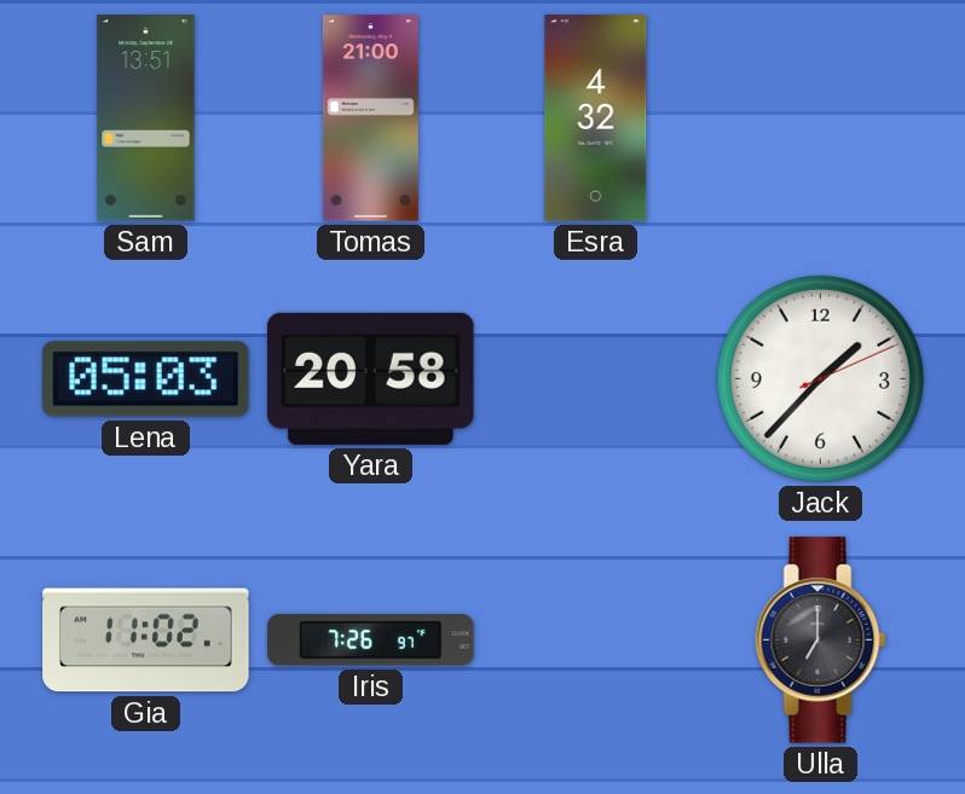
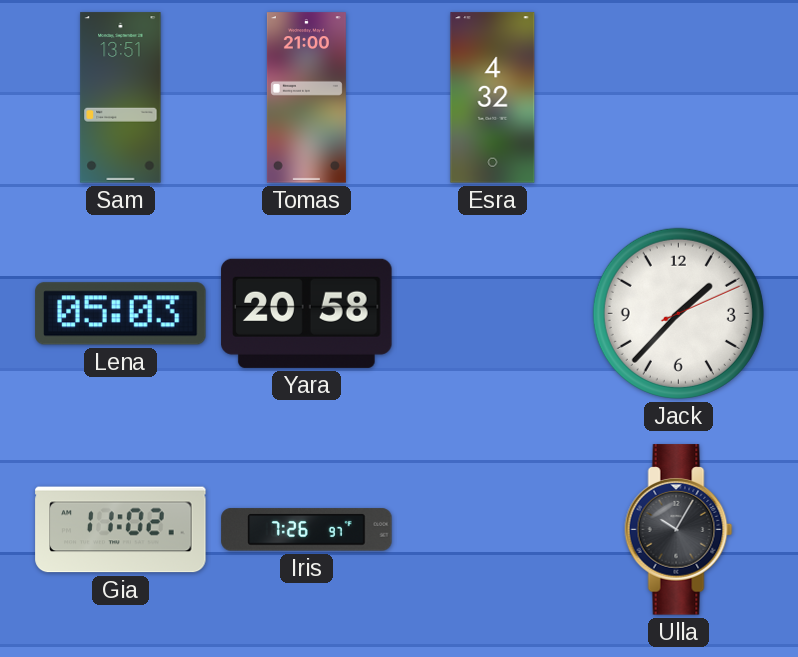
Ulla: 7:00 -> 10:05
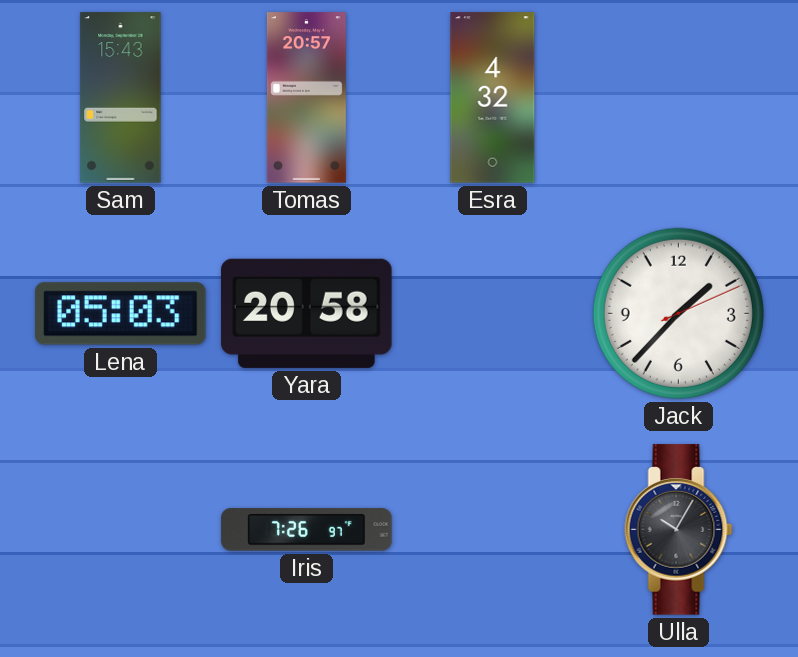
Sam: 13:51 -> 15:43
Tomas: 21:00 -> 20:57
Gia: 11:02 -> none
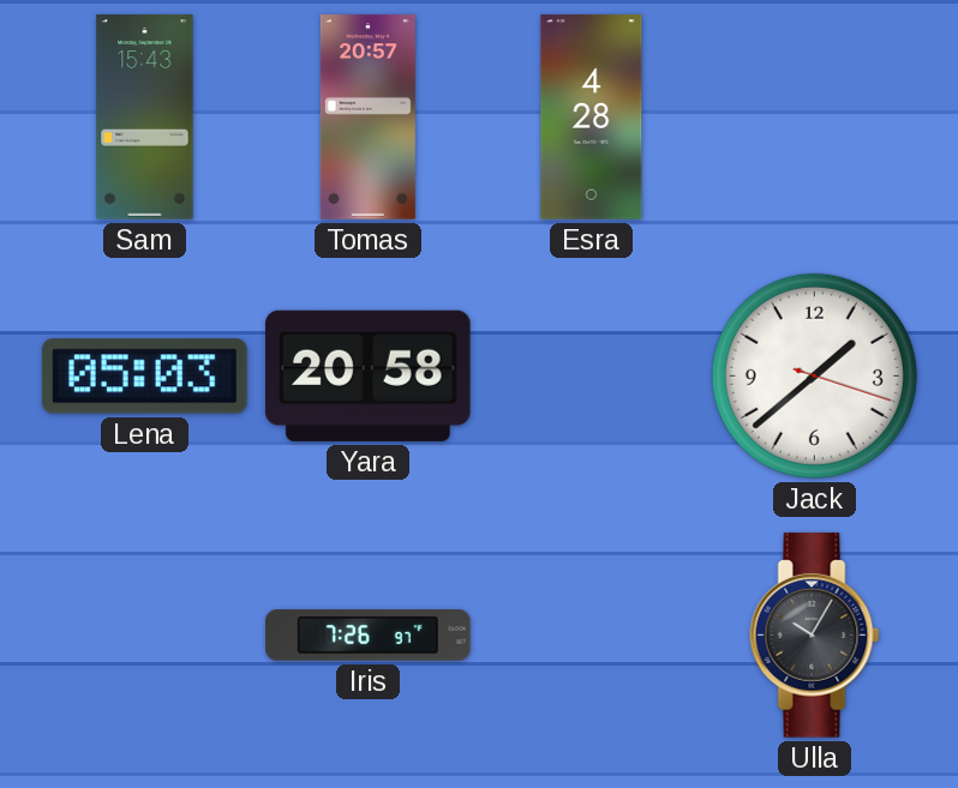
Esra: 4:32 -> 4:28
Jack: 1:37 -> 1:38
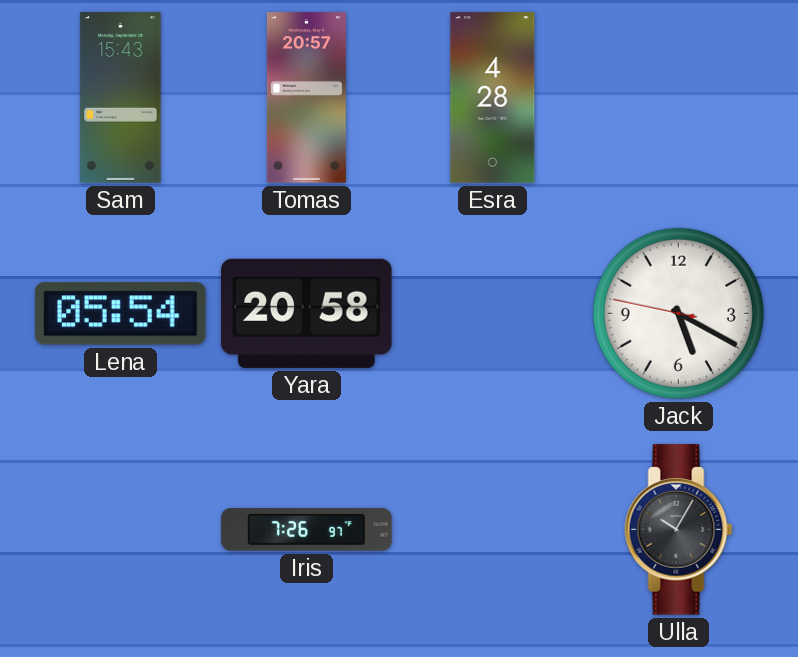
Lena: 05:03 -> 05:54
Jack: 1:38 -> 5:19
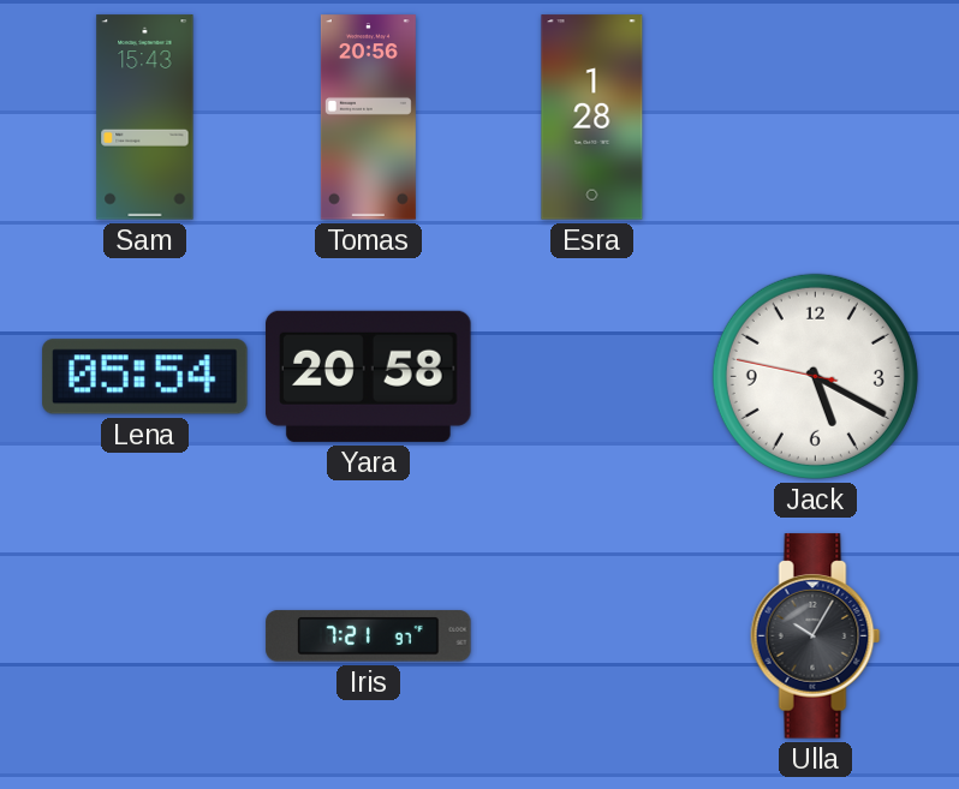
Tomas: 20:57 -> 20:56
Esra: 4:28 -> 1:28
Iris: 7:26 -> 7:21
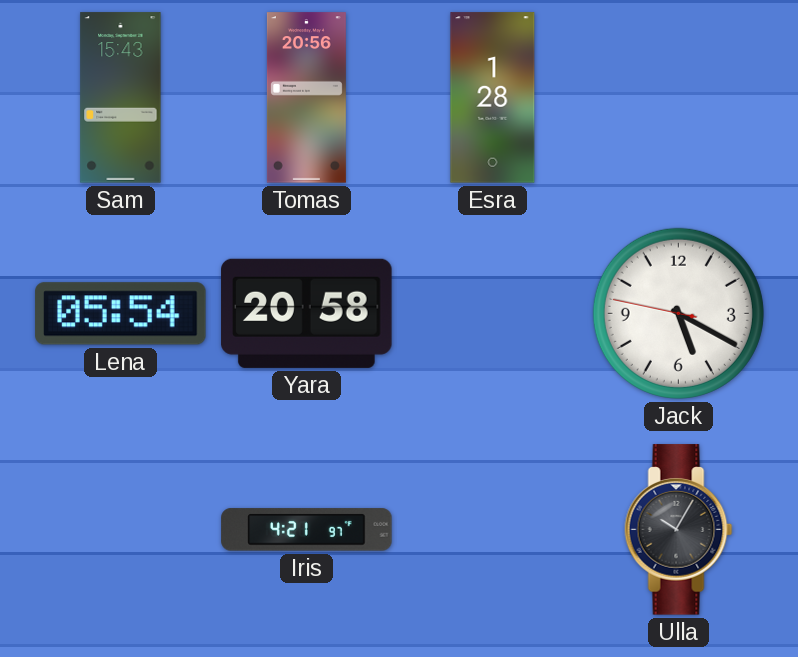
Iris: 7:21 -> 4:21
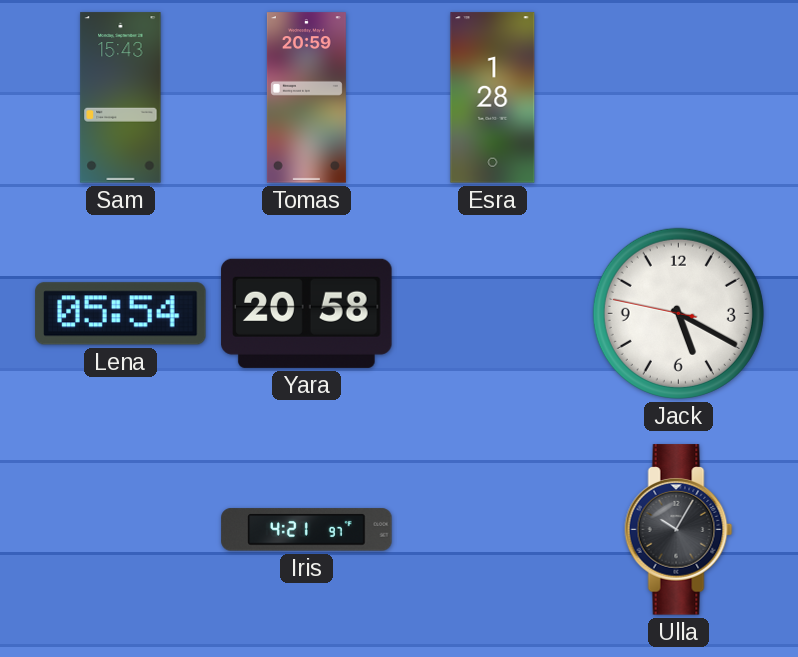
Tomas: 20:56 -> 20:59
